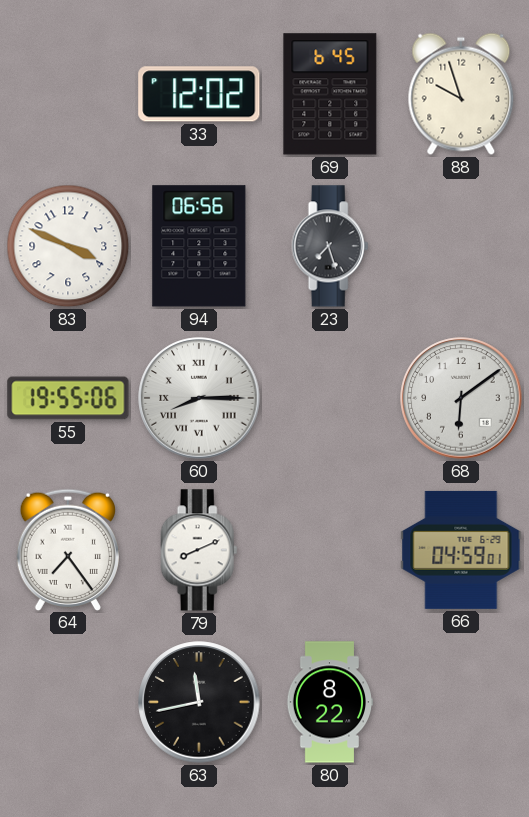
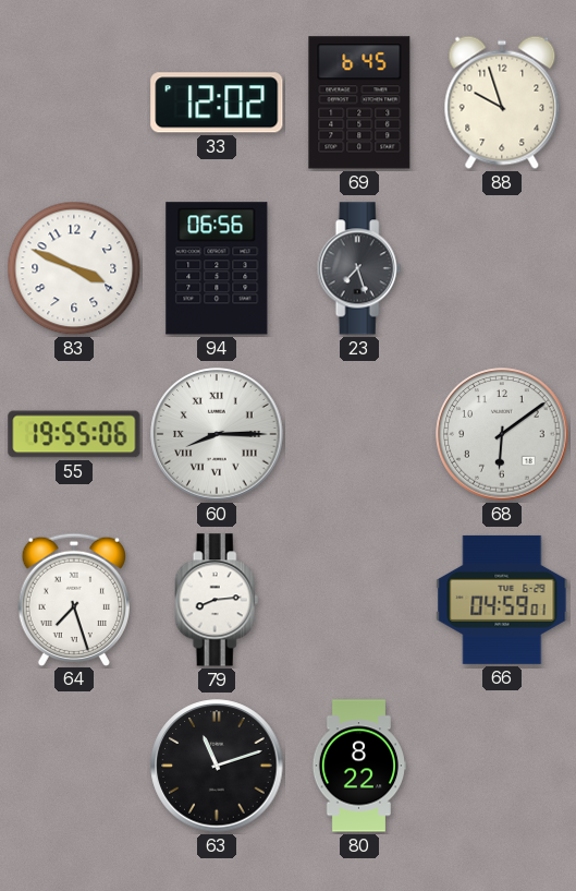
64: 7:24 -> 7:27
79: 8:11 -> 8:14
63: 11:43 -> 11:12
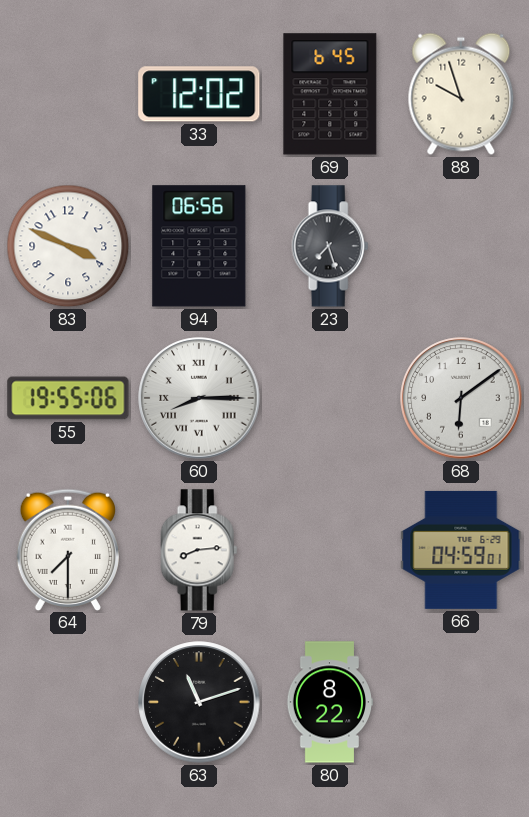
64: 7:27 -> 7:30
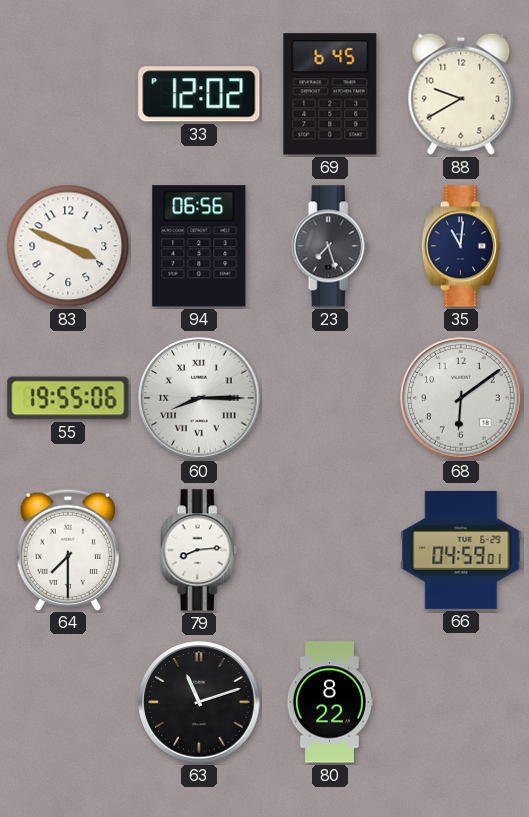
88: 9:57 -> 9:40
35: none -> 11:01
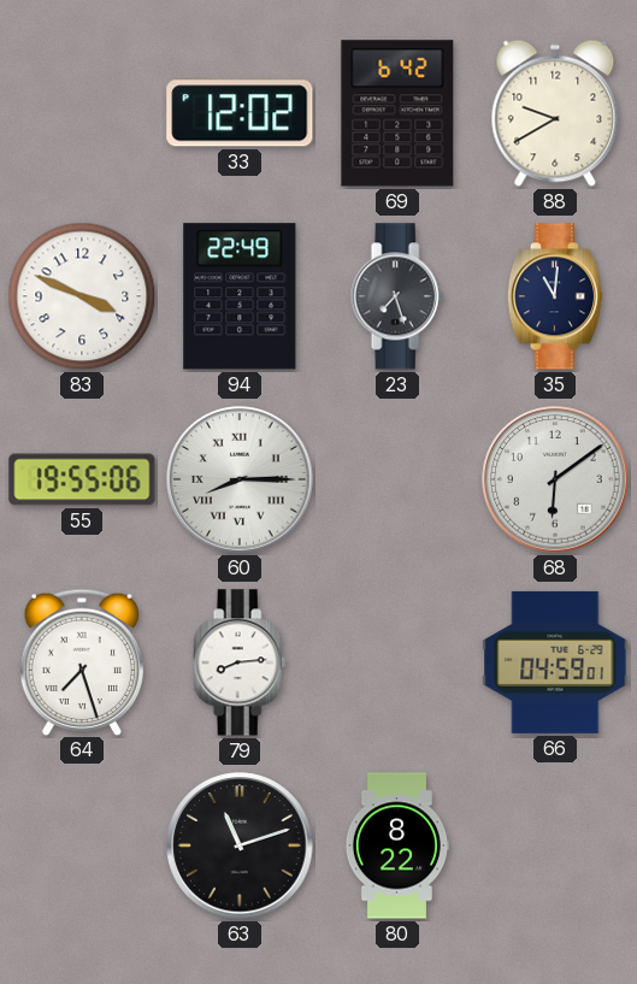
69: 6:45 -> 6:42
94: 06:56 -> 22:49
64: 7:30 -> 7:27
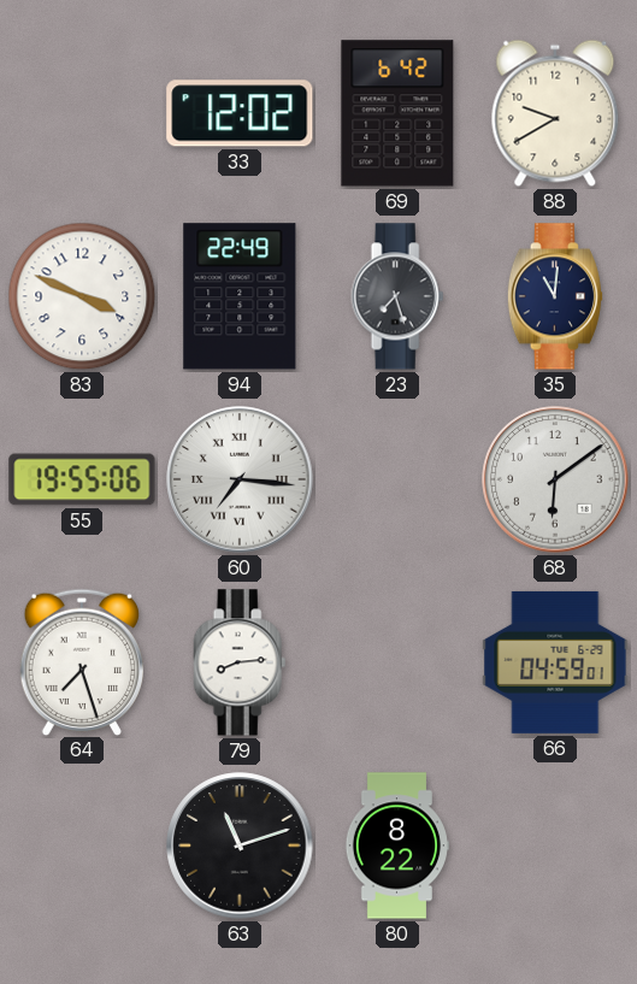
60: 8:15 -> 7:16
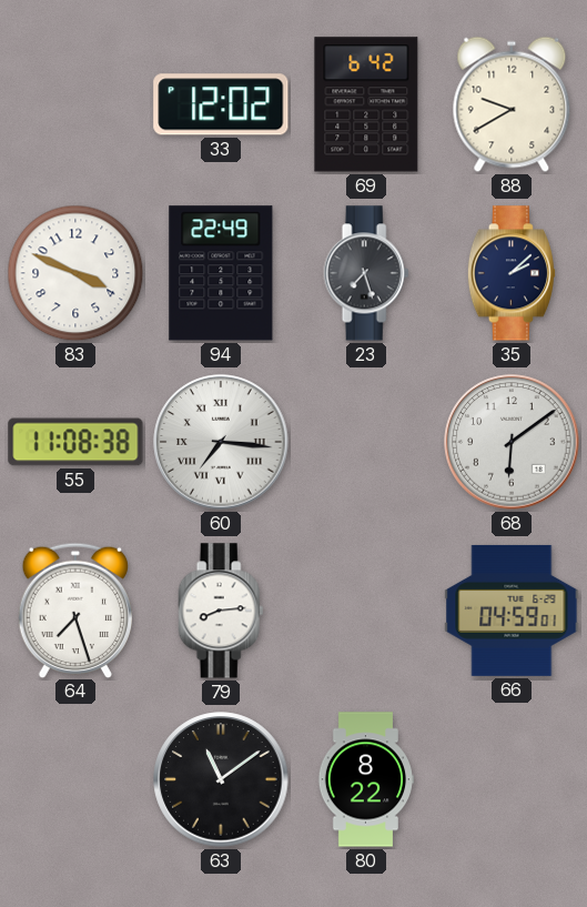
35: 11:01 -> 2:08
55: 19:55 -> 11:08
63: 11:12 -> 11:09
